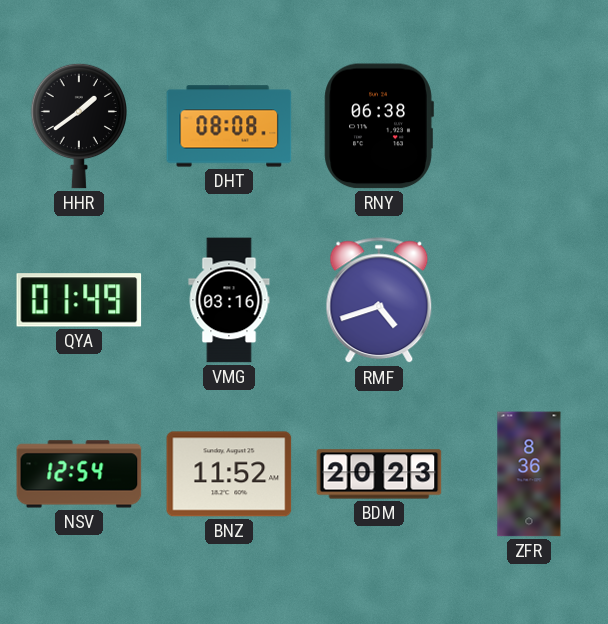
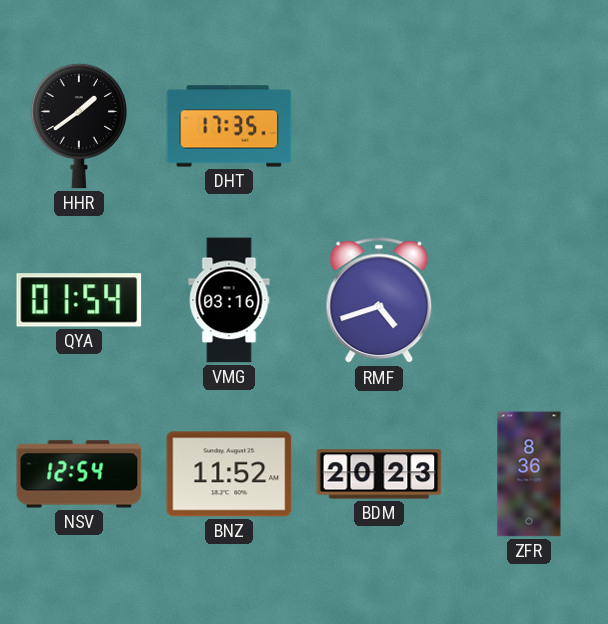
DHT: 08:08 -> 17:35
RNY: 06:38 -> none
QYA: 01:49 -> 01:54
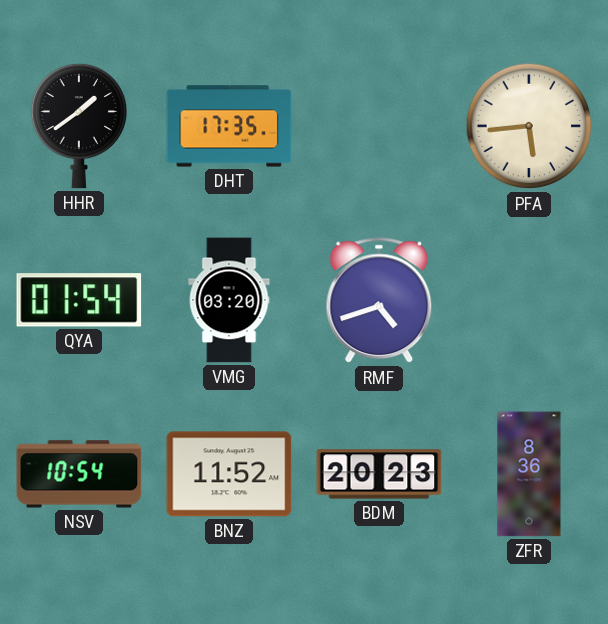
PFA: none -> 5:44
VMG: 03:16 -> 03:20
NSV: 12:54 -> 10:54
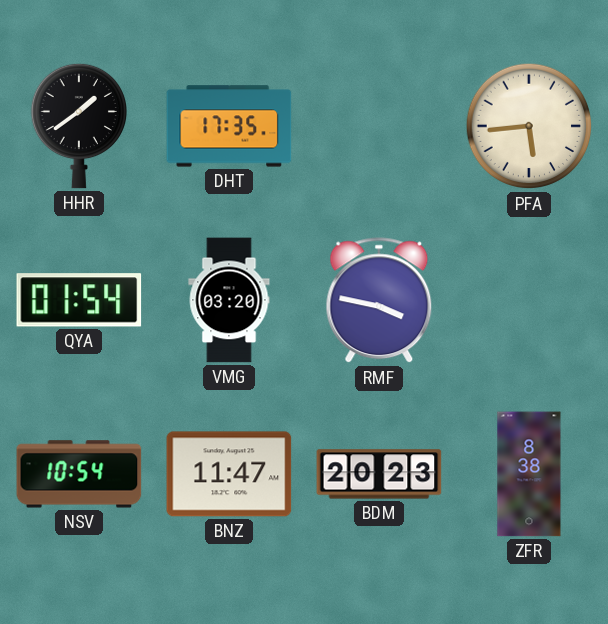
RMF: 4:42 -> 3:47
BNZ: 11:52 -> 11:47
ZFR: 8:36 -> 8:38
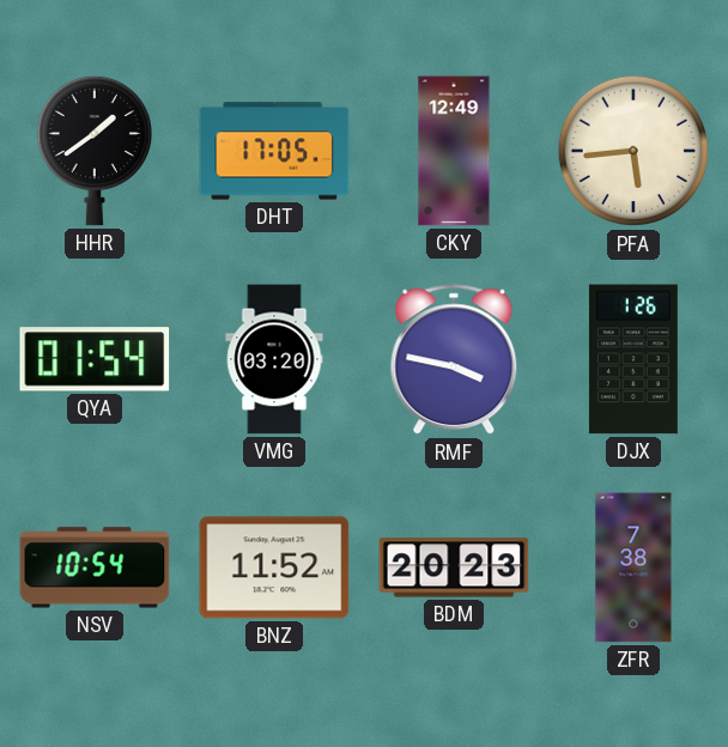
DHT: 17:35 -> 17:05
CKY: none -> 12:49
DJX: none -> 1:26
BNZ: 11:47 -> 11:52
ZFR: 8:38 -> 7:38
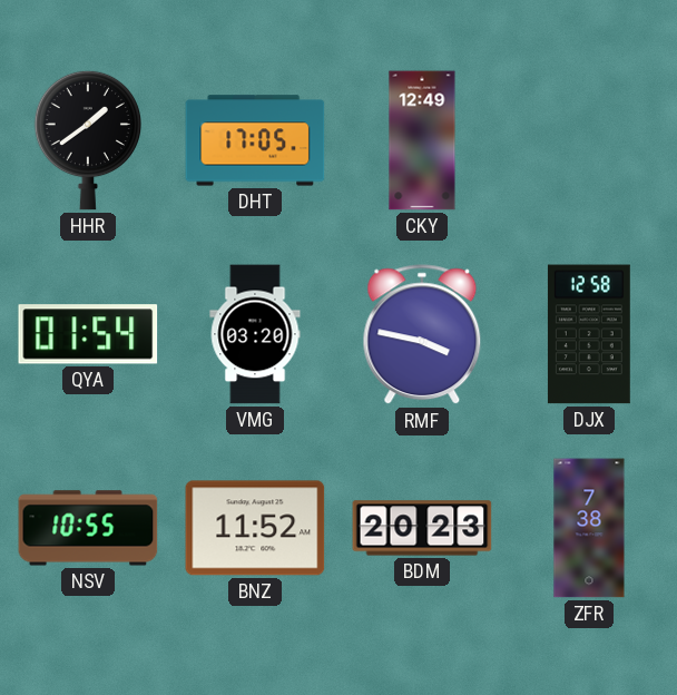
PFA: 5:44 -> none
DJX: 1:26 -> 12:58
NSV: 10:54 -> 10:55
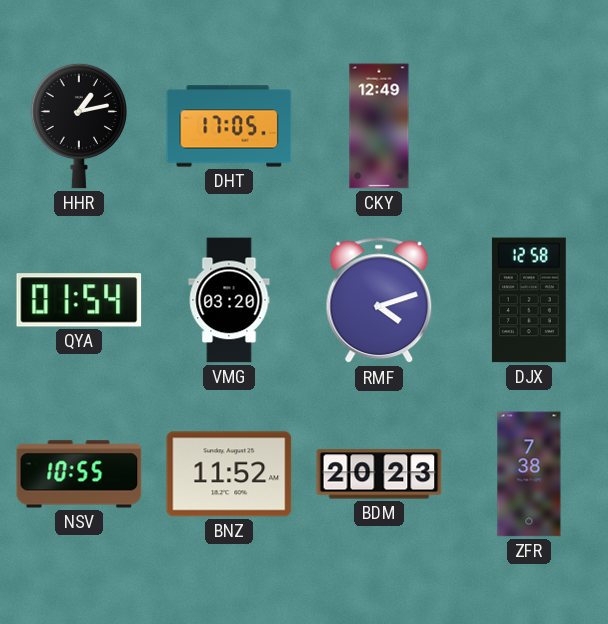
HHR: 1:39 -> 1:13
RMF: 3:47 -> 4:12
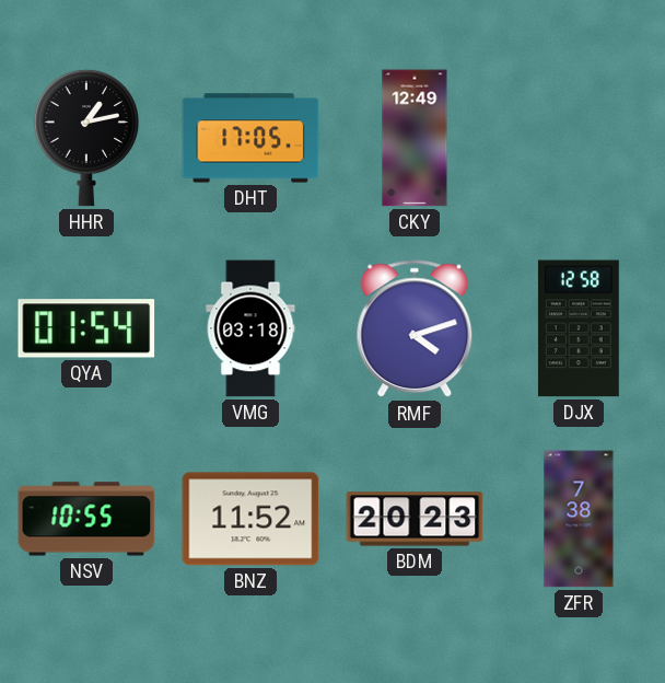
VMG: 03:20 -> 03:18
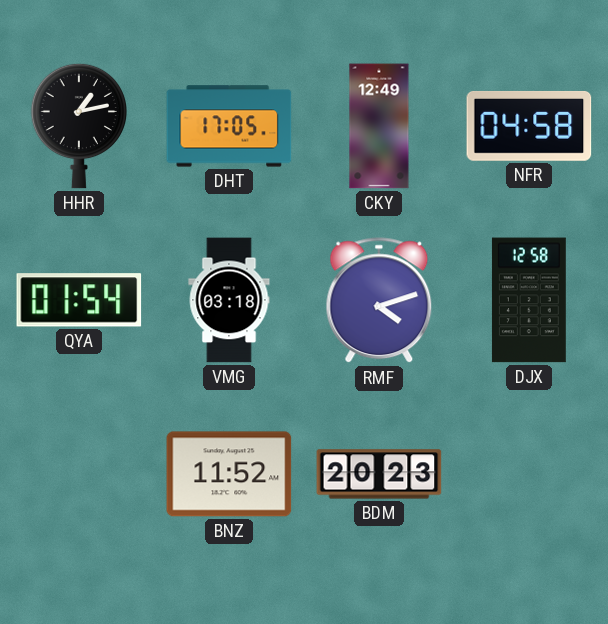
NFR: none -> 04:58
NSV: 10:55 -> none
ZFR: 7:38 -> none
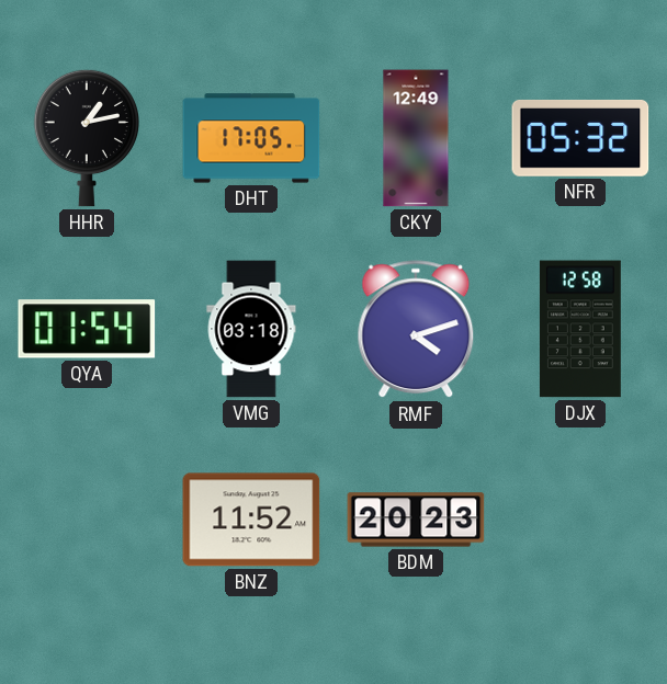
NFR: 04:58 -> 05:32
